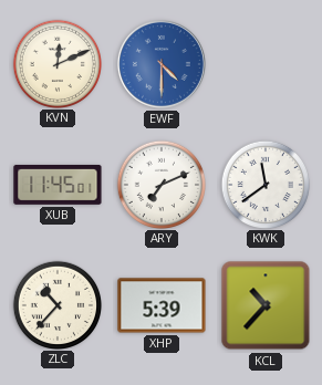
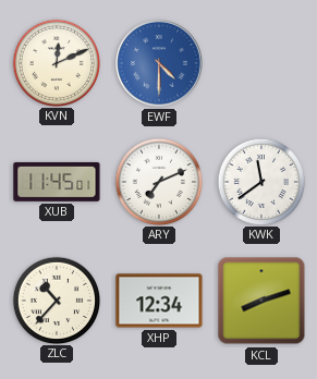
XHP: 5:39 -> 12:34
KCL: 10:37 -> 8:12
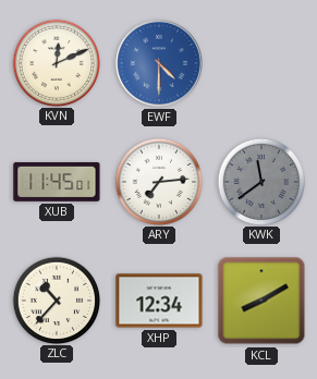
ARY: 7:11 -> 7:14
KWK dial: white -> grey
KCL: 8:12 -> 8:10
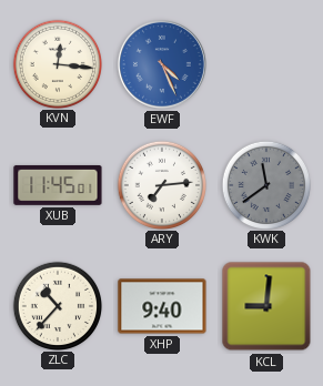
KVN: 12:11 -> 12:16
EWF: 4:30 -> 4:26
XHP: 12:34 -> 9:40
KCL: 8:10 -> 9:01
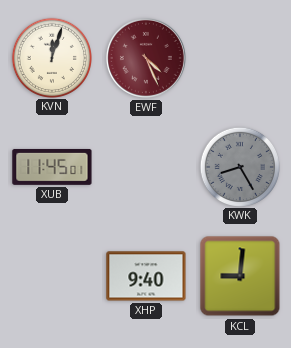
KVN: 12:16 -> 12:03
EWF dial: blue -> burgundy
ARY: 7:14 -> none
KWK: 11:39 -> 8:25
ZLC: 10:37 -> none
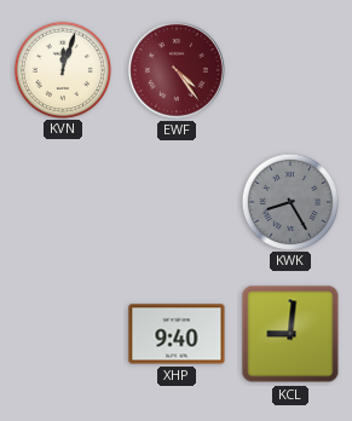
EWF: 4:26 -> 4:24
XUB: 11:45 -> none
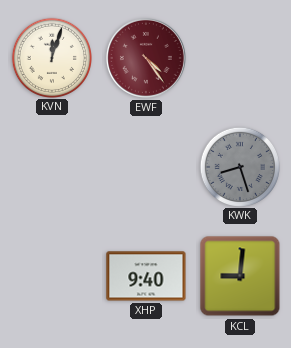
KWK: 8:25 -> 8:27
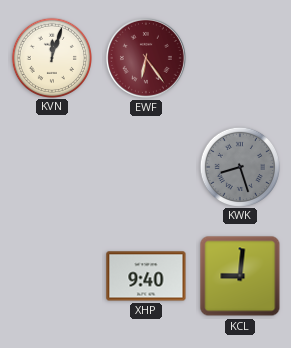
EWF: 4:24 -> 6:24
